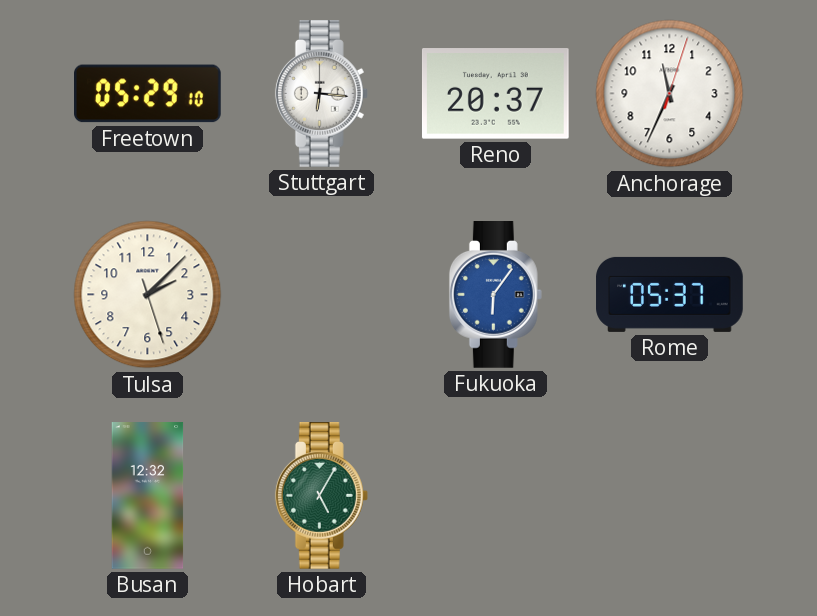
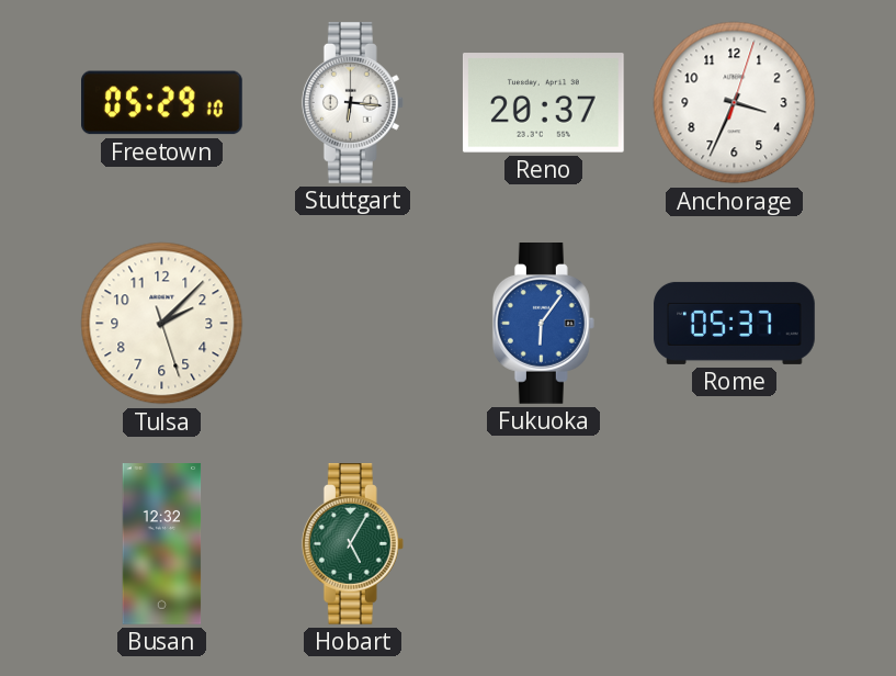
Anchorage: 11:34 -> 3:34
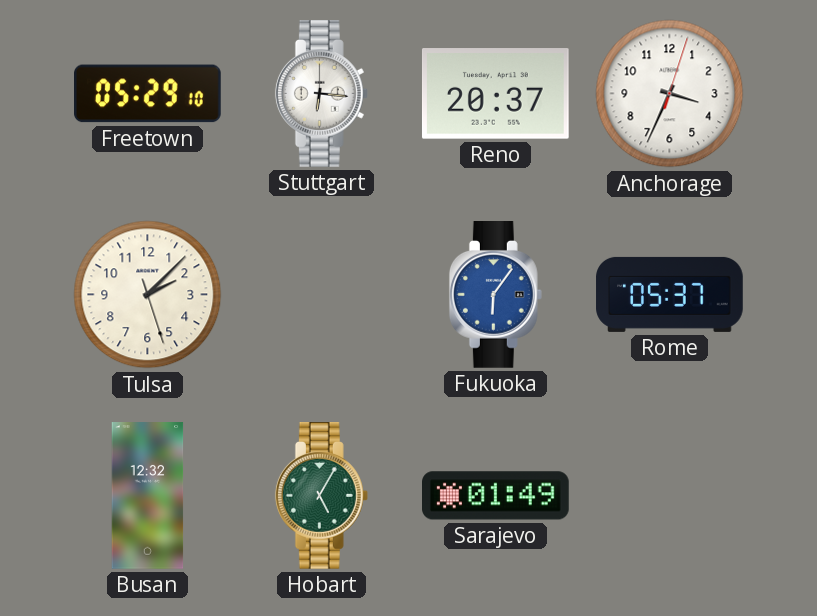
Sarajevo: none -> 01:49
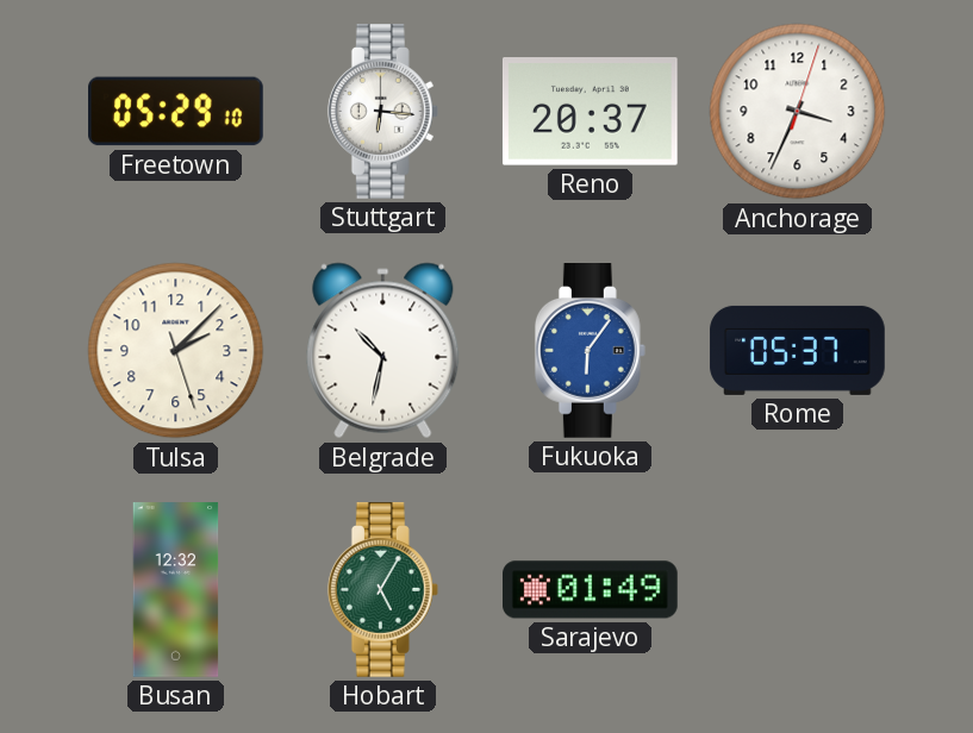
Belgrade: none -> 10:32
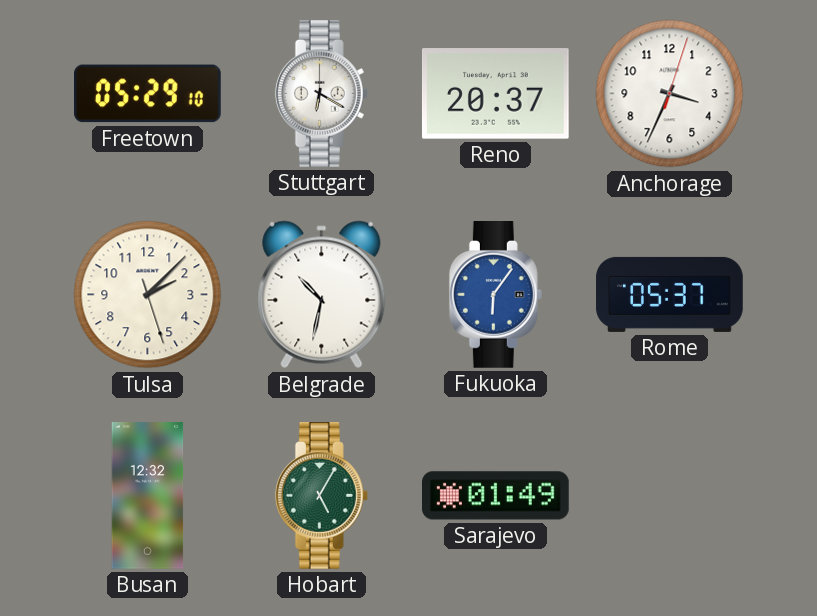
Stuttgart: 6:16 -> 6:20
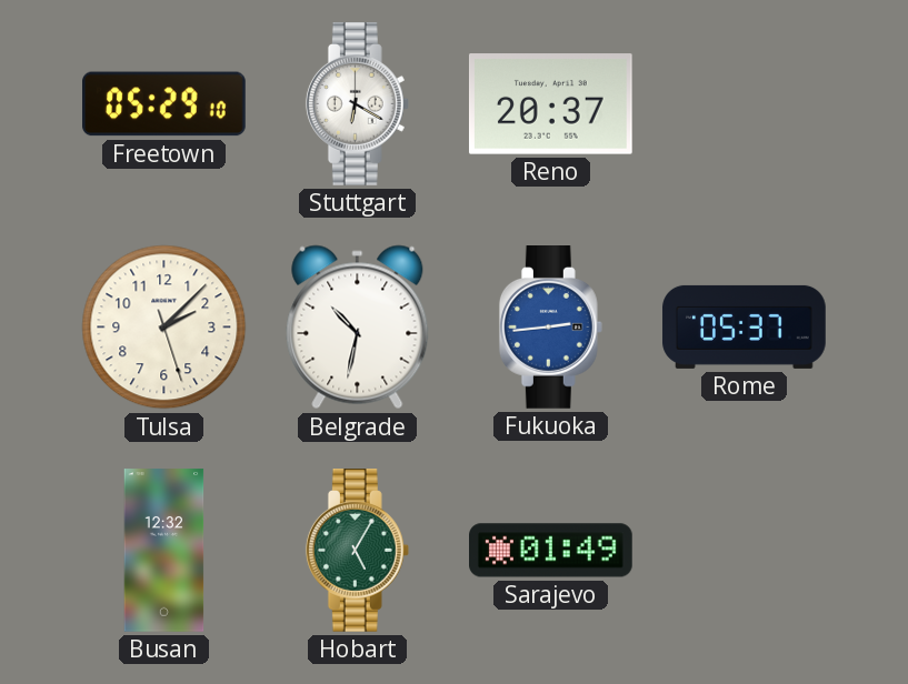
Anchorage: 3:34 -> none
Fukuoka: 6:06 -> 2:44
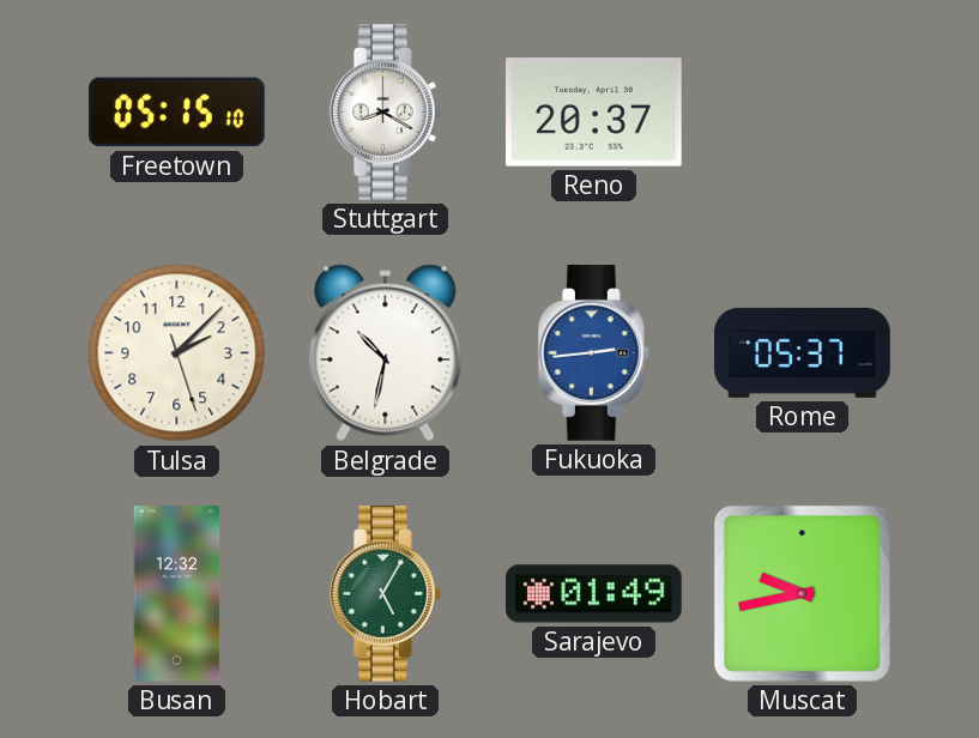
Freetown: 05:29 -> 05:15
Stuttgart: 6:20 -> 8:20
Muscat: none -> 9:43
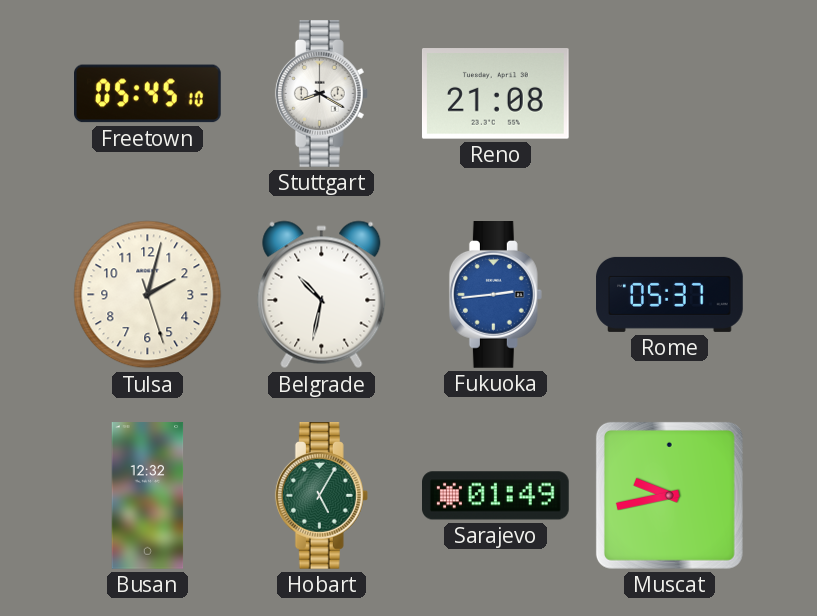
Freetown: 05:15 -> 05:45
Reno: 20:37 -> 21:08
Tulsa: 2:07 -> 2:02
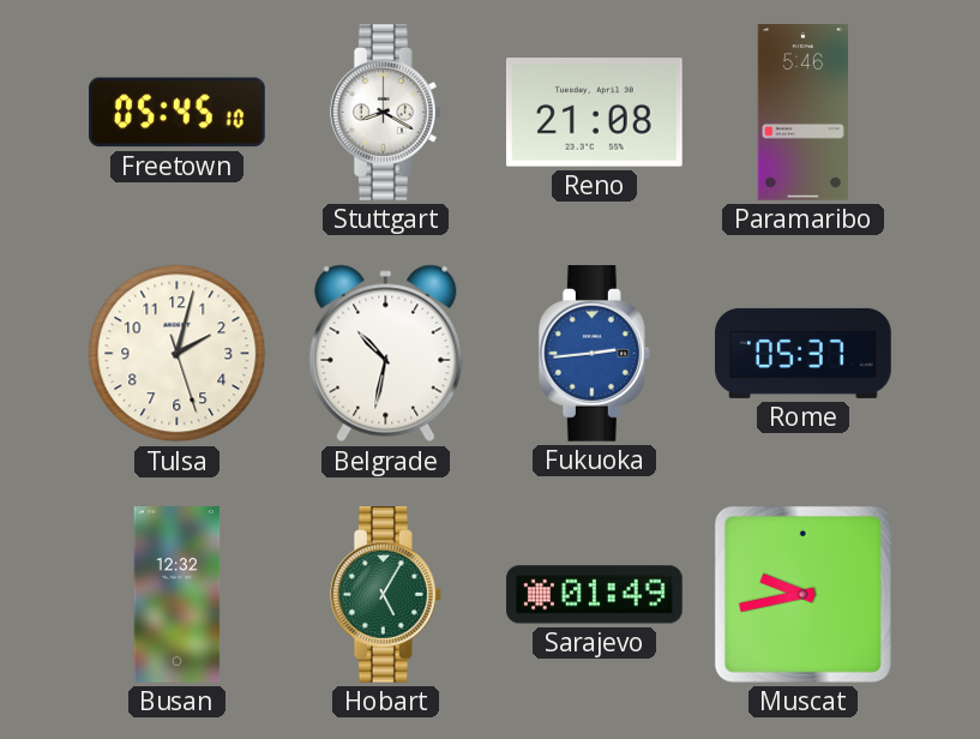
Paramaribo: none -> 5:46
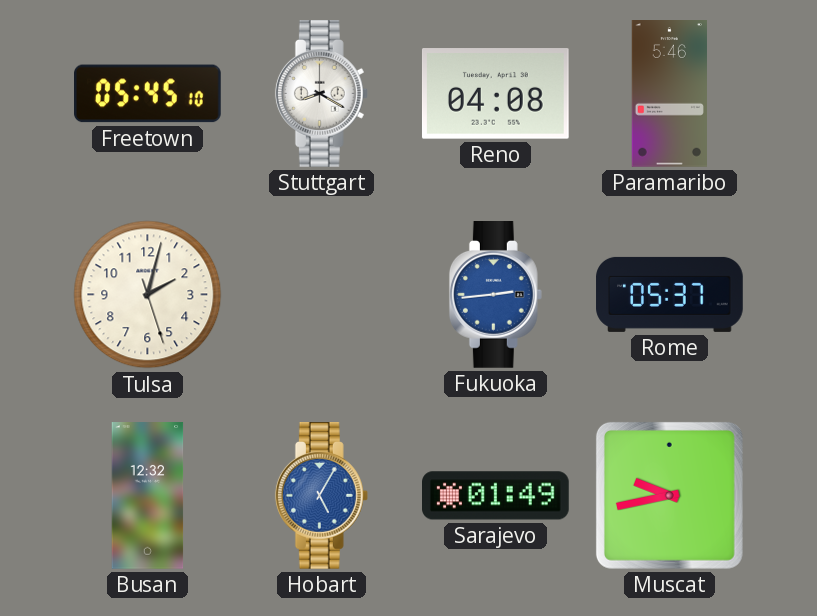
Reno: 21:08 -> 04:08
Belgrade: 10:32 -> none
Hobart dial: green -> blue
